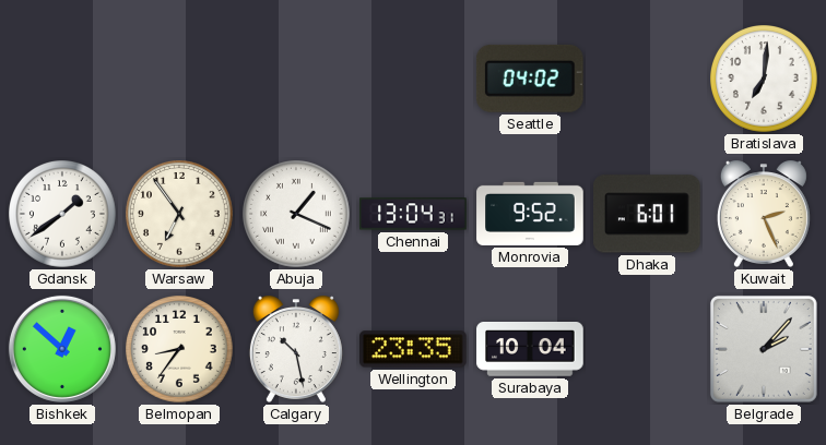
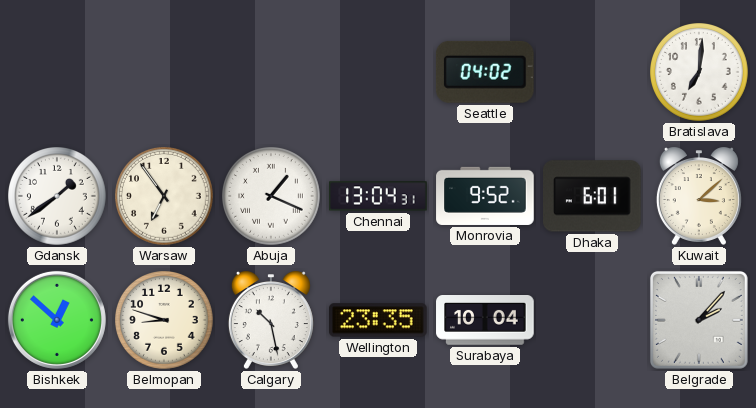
Kuwait: 2:26 -> 3:08
Belmopan: 8:36 -> 8:48
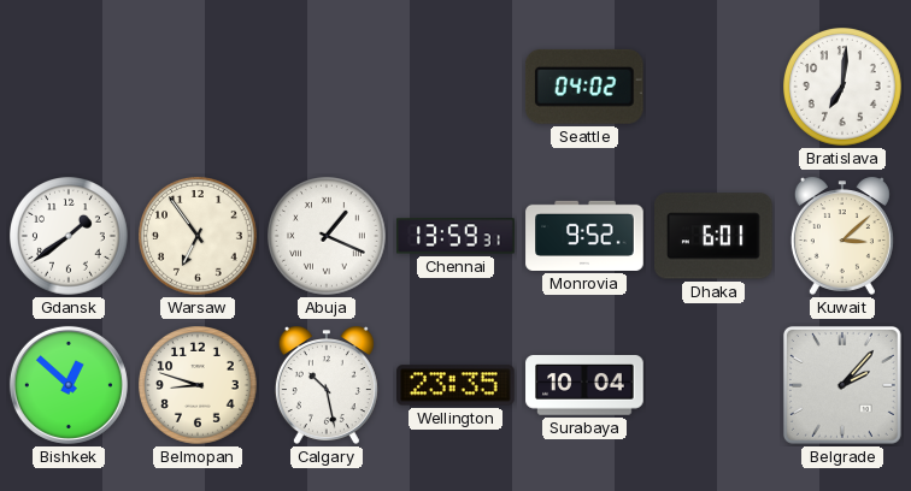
Chennai: 13:04 -> 13:59
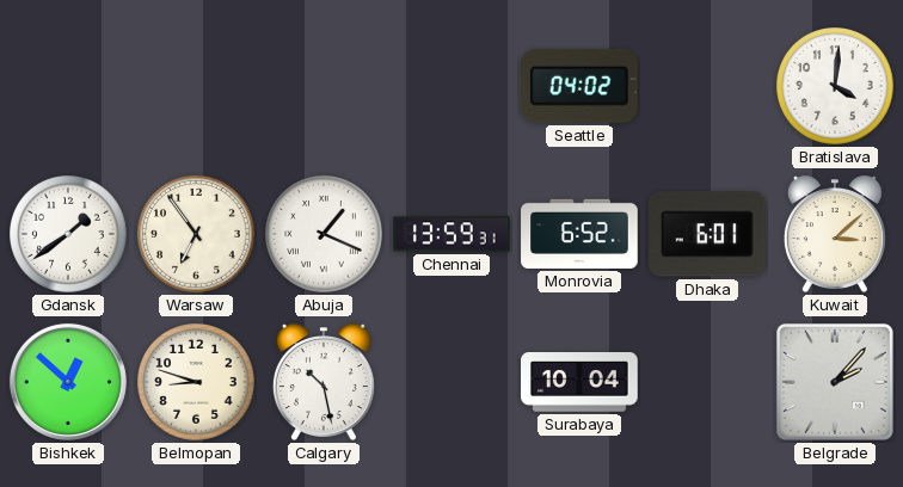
Bratislava: 7:01 -> 4:01
Monrovia: 9:52 -> 6:52
Wellington: 23:35 -> none
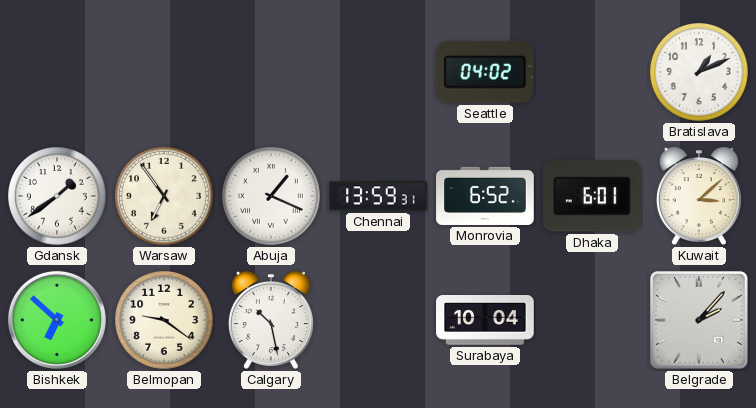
Bratislava: 4:01 -> 1:11
Bishkek: 12:52 -> 6:52
Belmopan: 8:48 -> 9:21
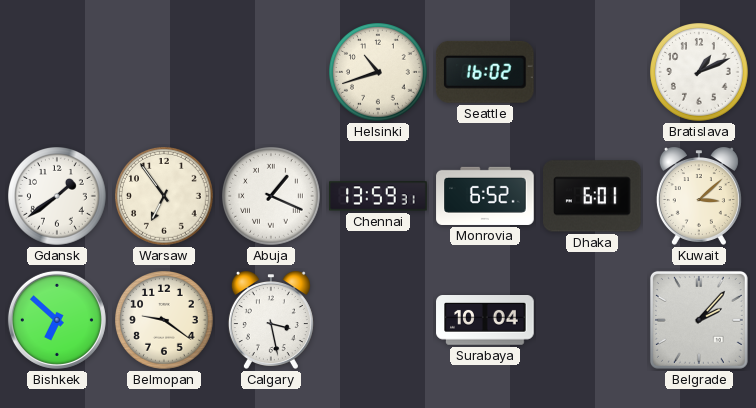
Helsinki: none -> 10:42
Seattle: 04:02 -> 16:02
Calgary: 10:28 -> 3:28
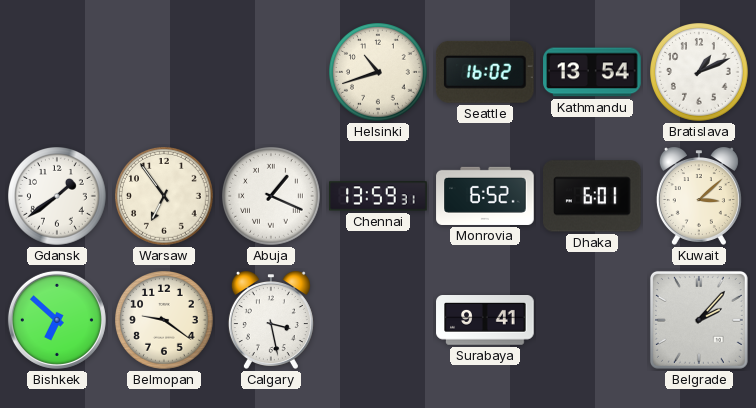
Kathmandu: none -> 13:54
Surabaya: 10:04 -> 9:41
